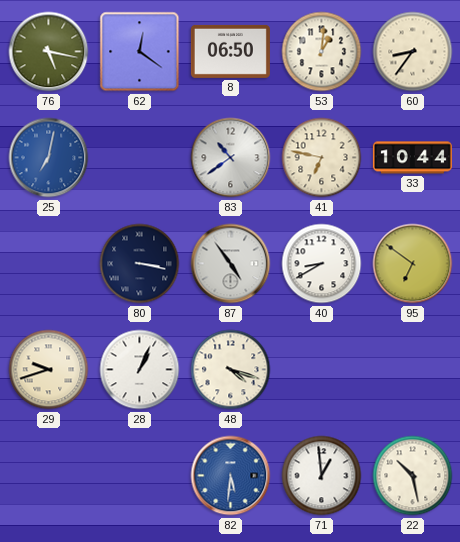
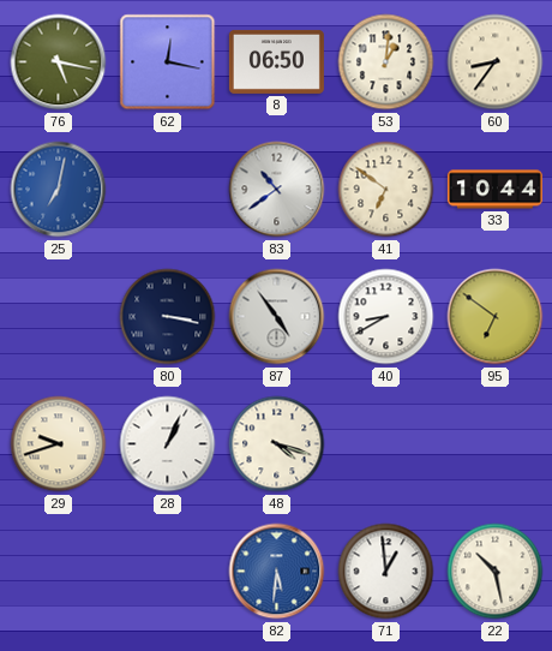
62: 12:21 -> 12:17
41: 6:47 -> 6:51
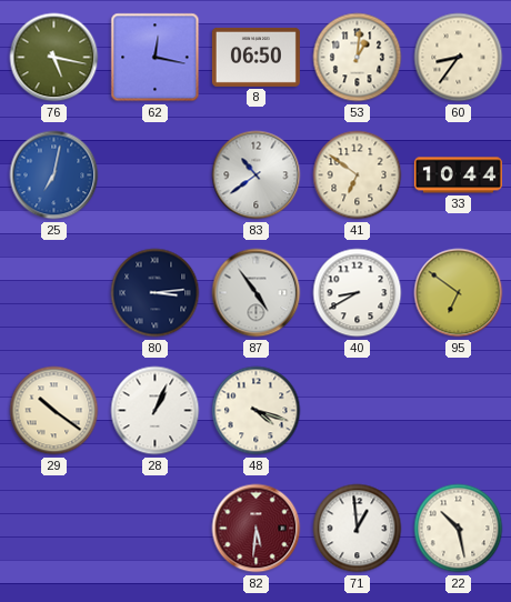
80: 3:17 -> 3:14
29: 9:42 -> 10:21
82 dial: blue -> burgundy
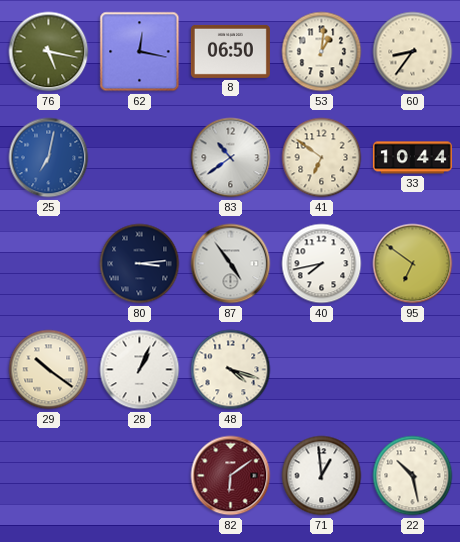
40: 8:40 -> 7:43
82: 5:31 -> 6:09
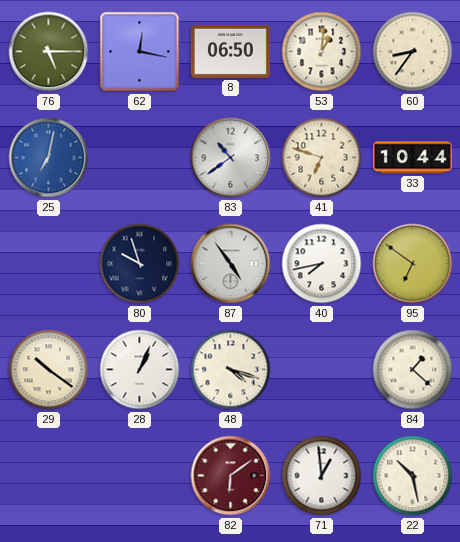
76: 5:17 -> 5:15
41: 6:51 -> 6:48
80: 3:14 -> 9:57
84: none -> 1:22
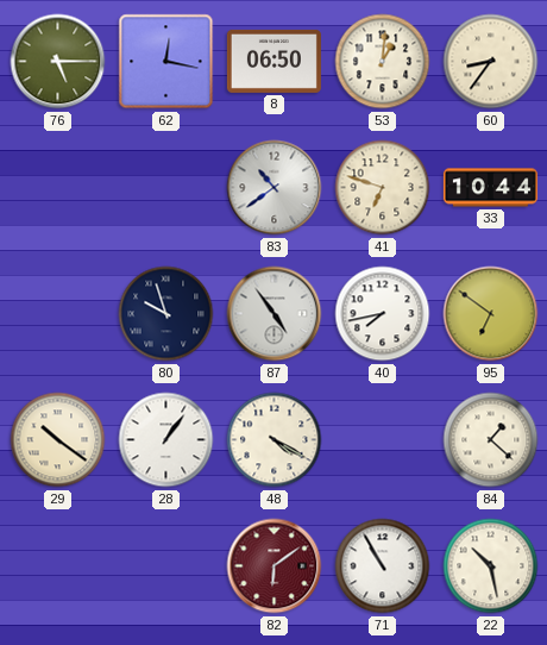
25: 7:02 -> none
28: 1:04 -> 1:06
48: 4:18 -> 4:20
71: 12:59 -> 10:55
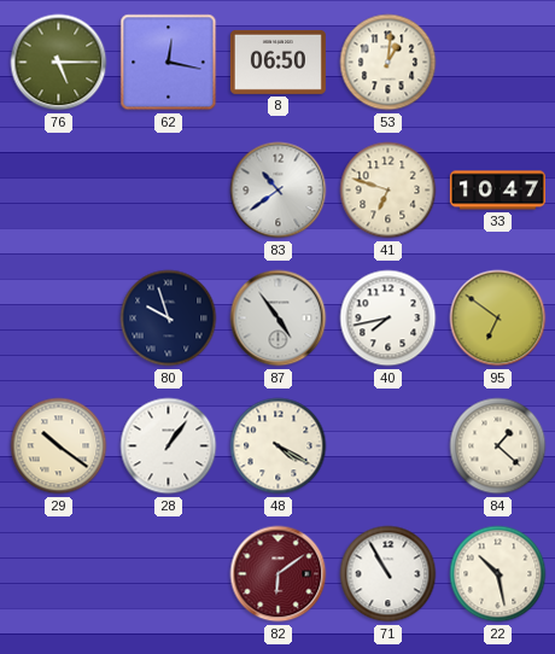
60: 8:36 -> none
33: 10:44 -> 10:47
